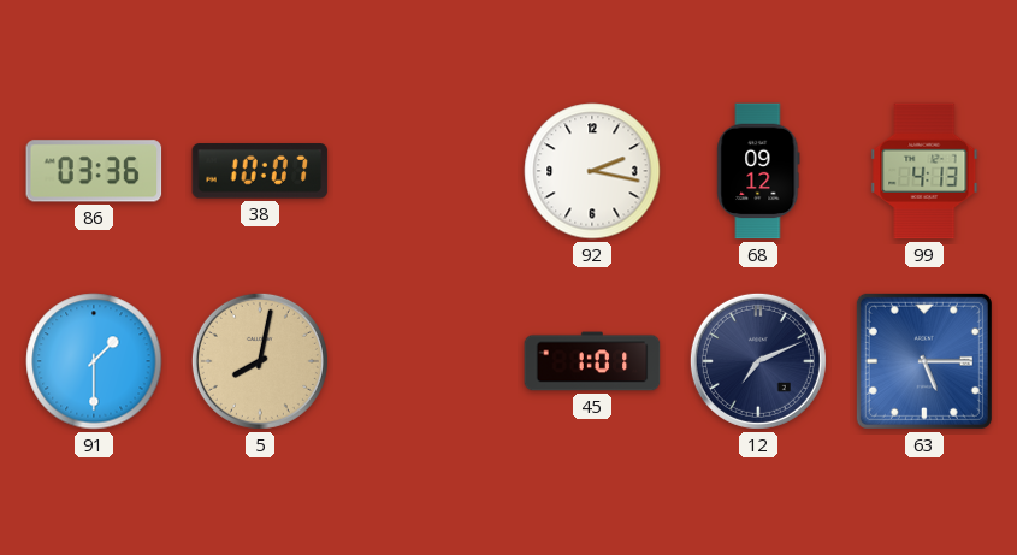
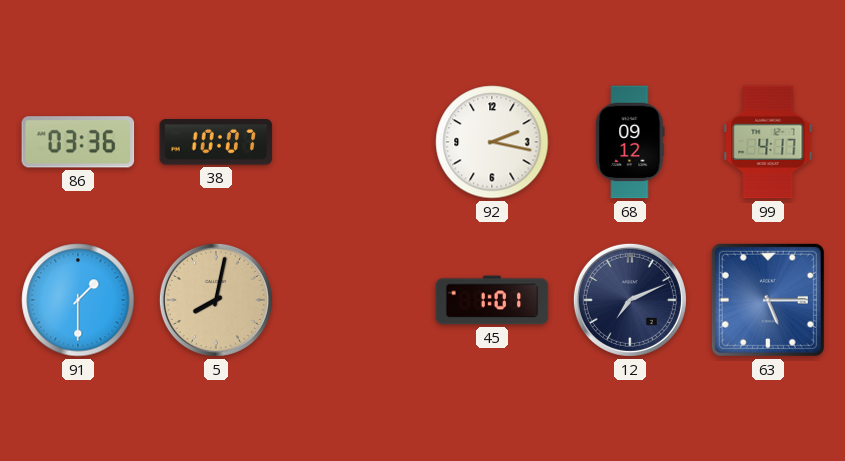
99: 4:13 -> 4:17
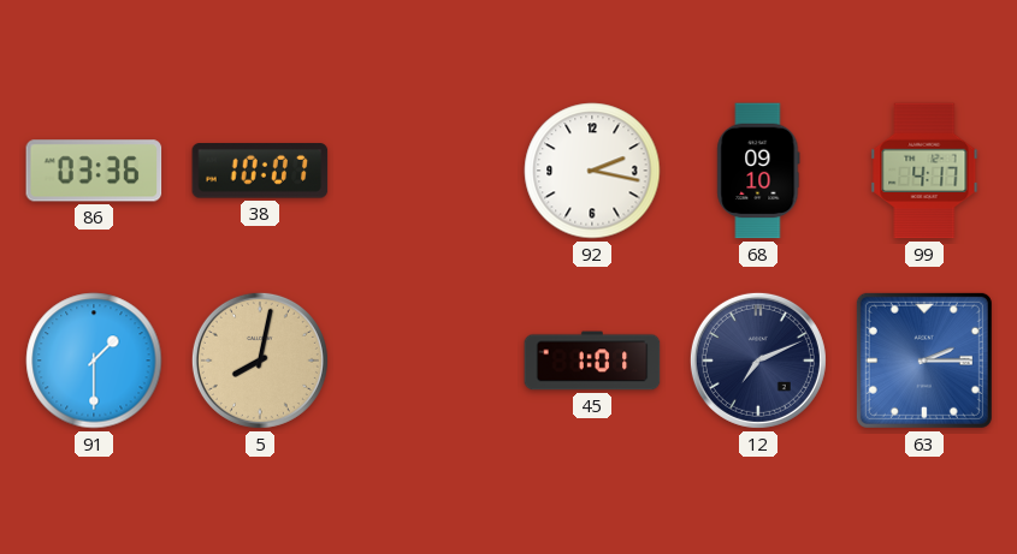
68: 09:12 -> 09:10
63: 5:15 -> 2:15
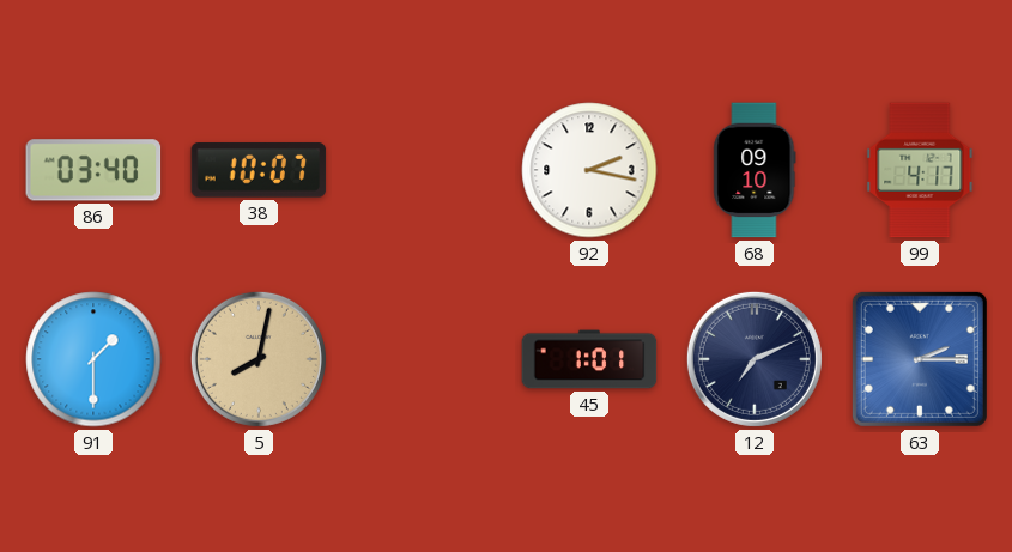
86: 03:36 -> 03:40
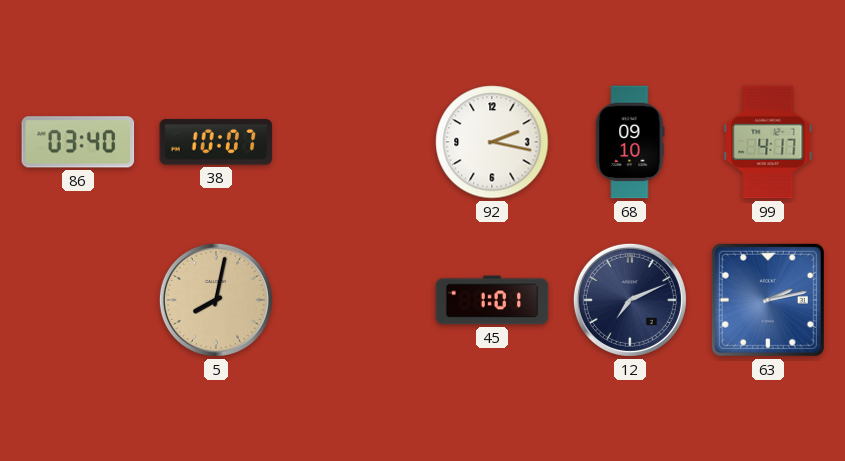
91: 1:30 -> none
63: 2:15 -> 2:13
